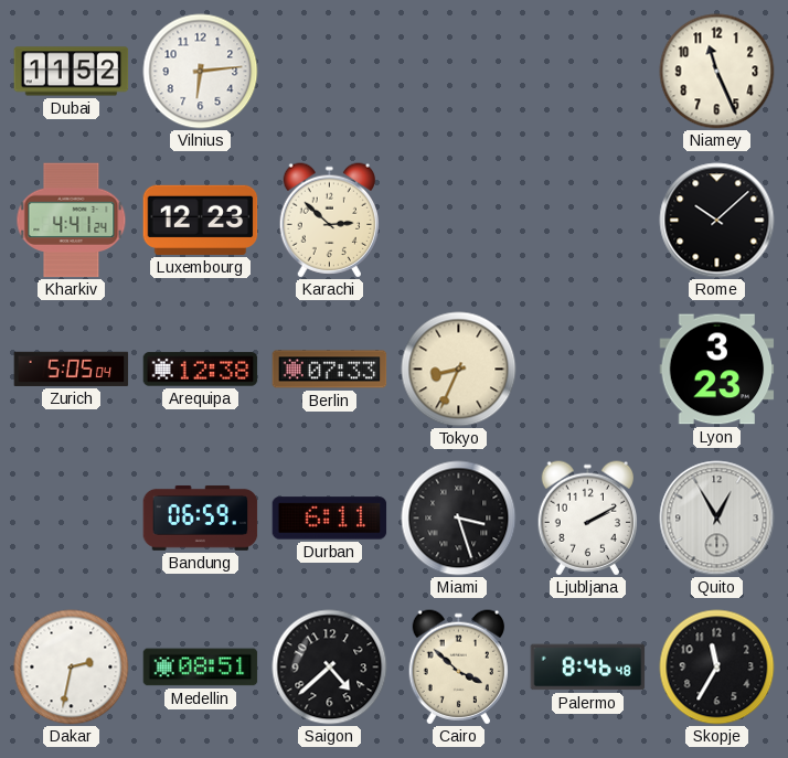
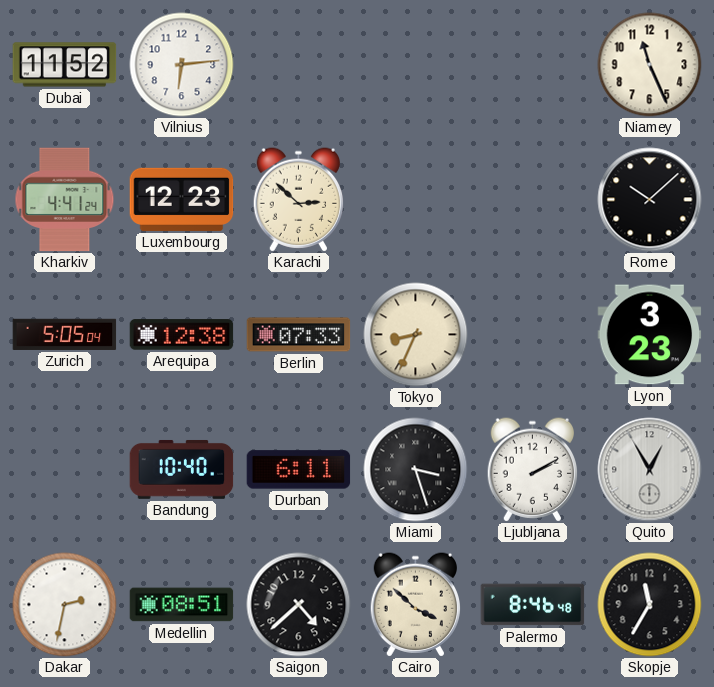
Bandung: 06:59 -> 10:40
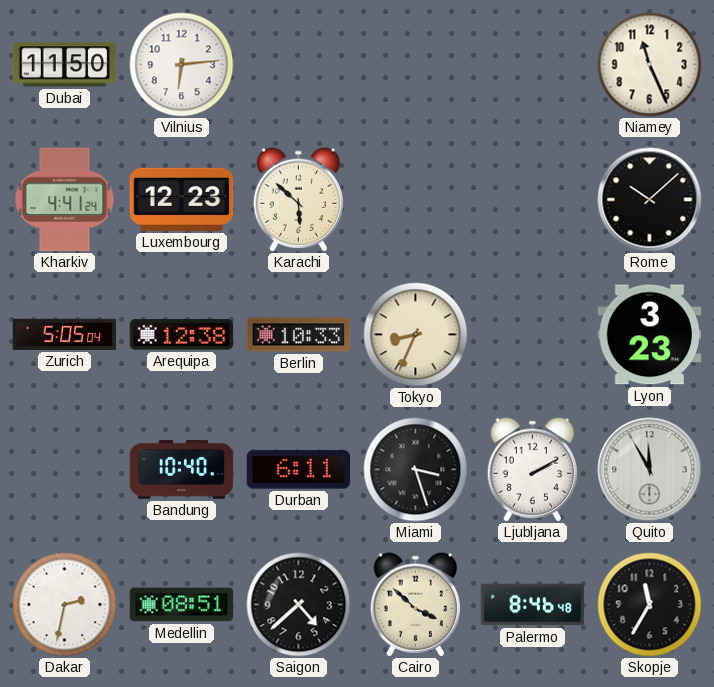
Dubai: 11:52 -> 11:50
Karachi: 2:52 -> 5:52
Berlin: 07:33 -> 10:33
Quito: 12:55 -> 11:55
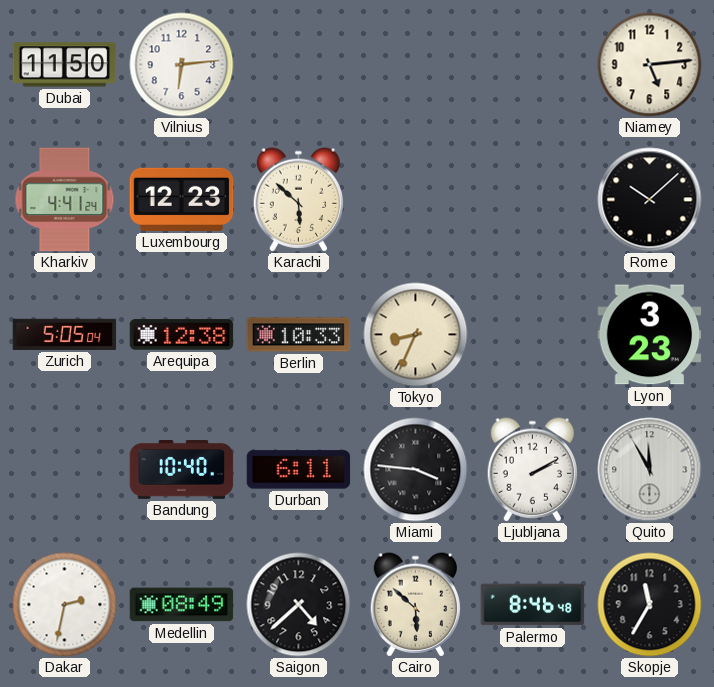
Niamey: 11:26 -> 5:14
Miami: 3:27 -> 3:46
Medellin: 08:51 -> 08:49
Cairo: 3:52 -> 5:52
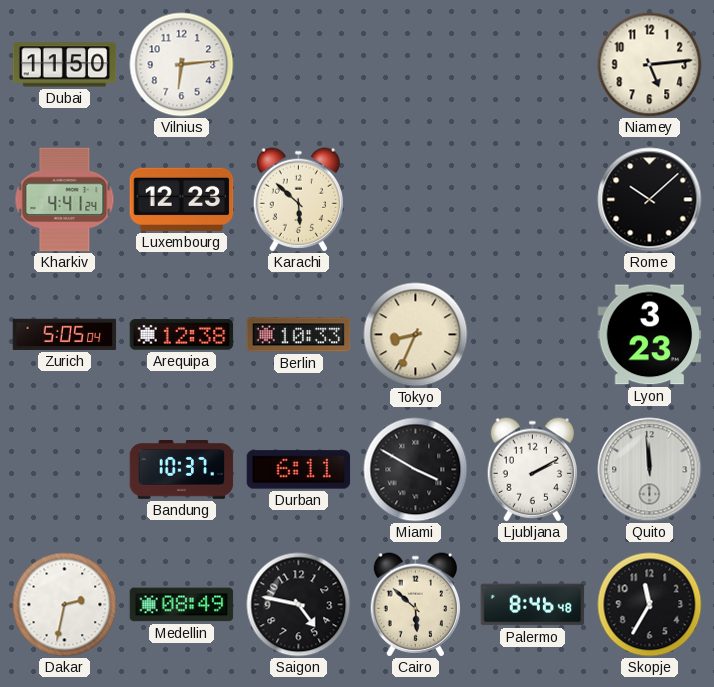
Bandung: 10:40 -> 10:37
Miami: 3:46 -> 3:50
Quito: 11:55 -> 11:59
Saigon: 4:38 -> 4:47
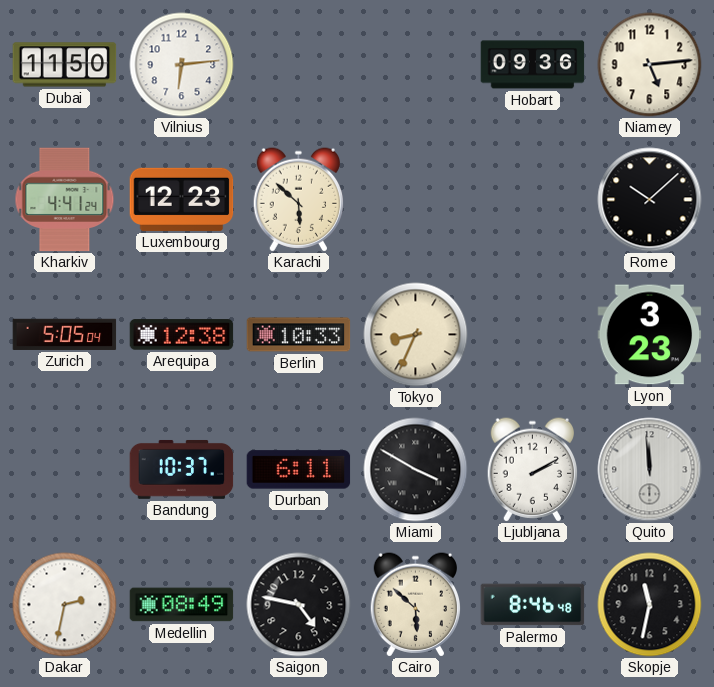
Hobart: none -> 09:36
Skopje: 11:35 -> 11:32
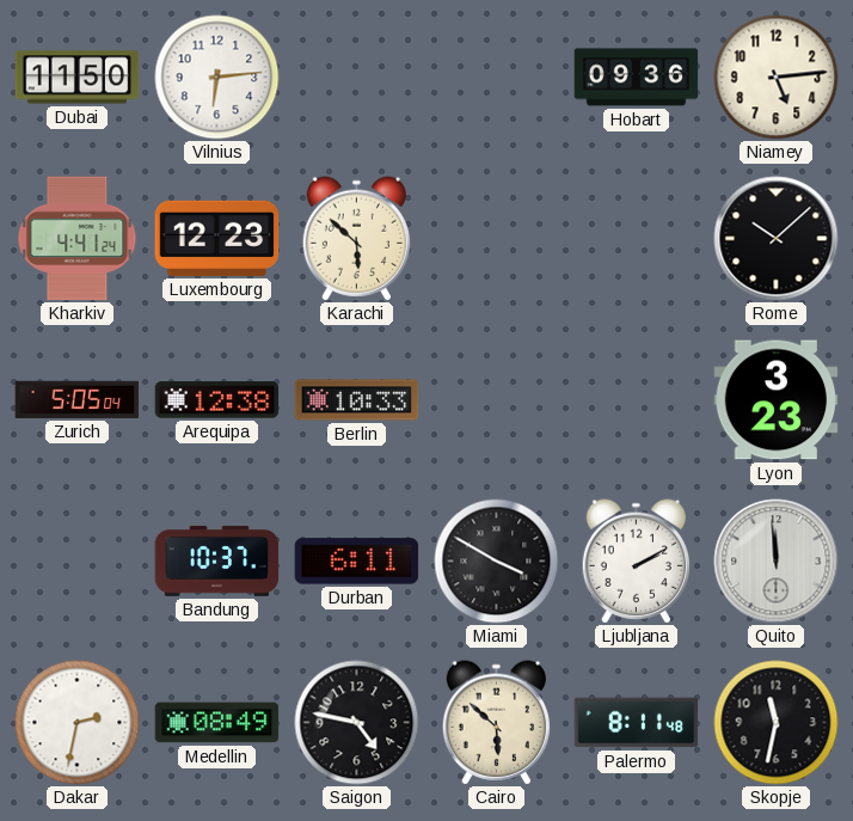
Tokyo: 8:34 -> none
Palermo: 8:46 -> 8:11
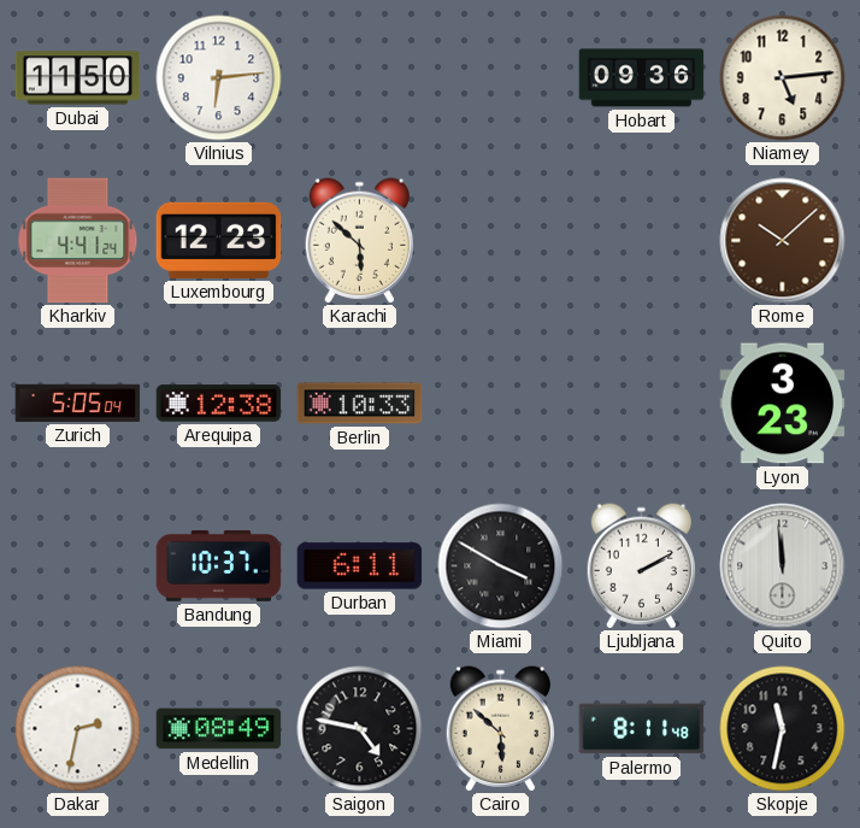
Rome dial: black -> brown
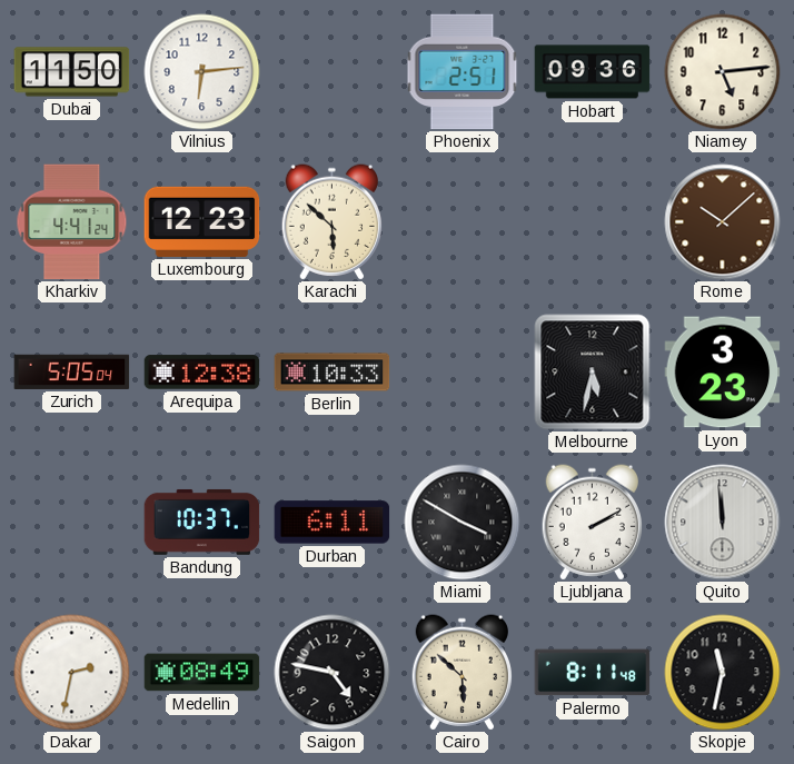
Phoenix: none -> 2:51
Melbourne: none -> 5:32
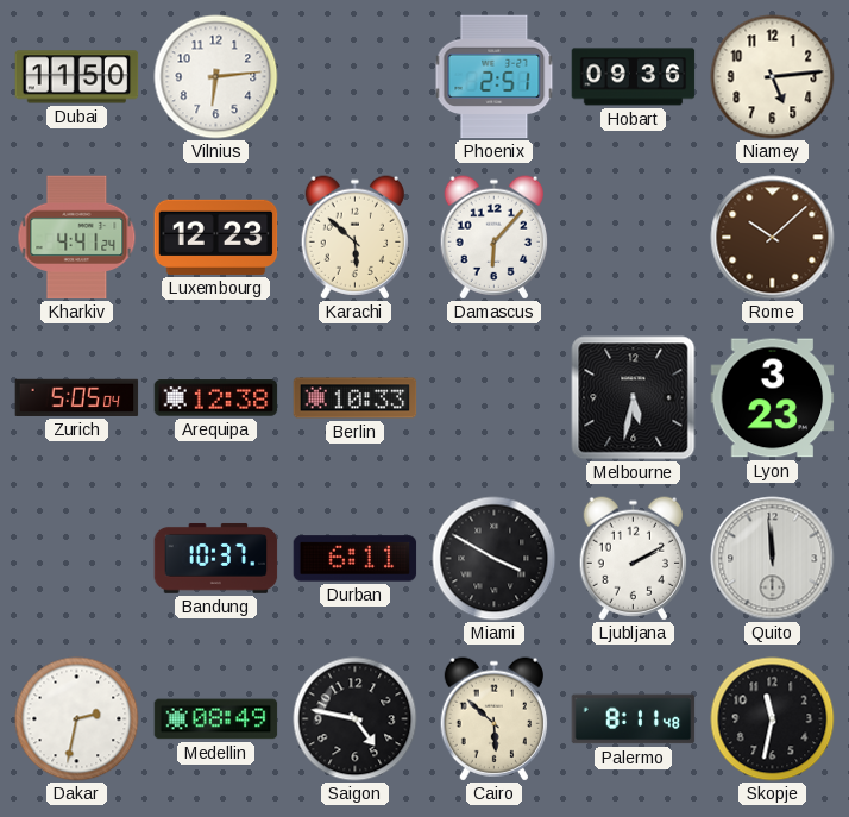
Damascus: none -> 6:07
